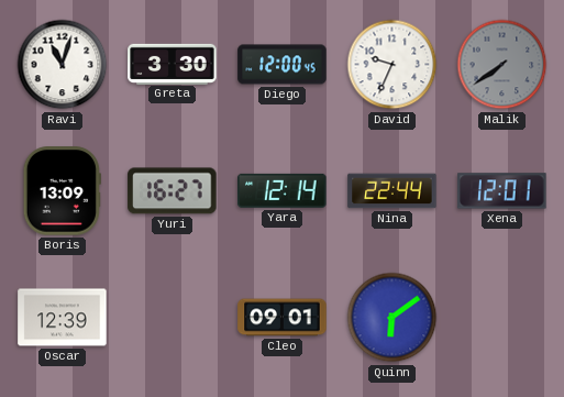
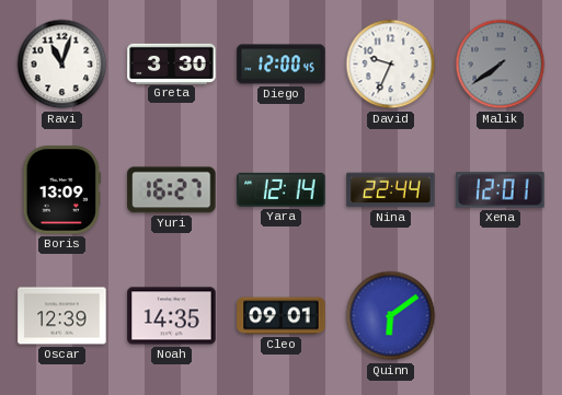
Noah: none -> 14:35
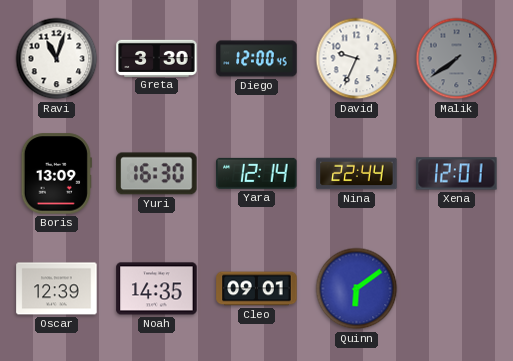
Yuri: 16:27 -> 16:30
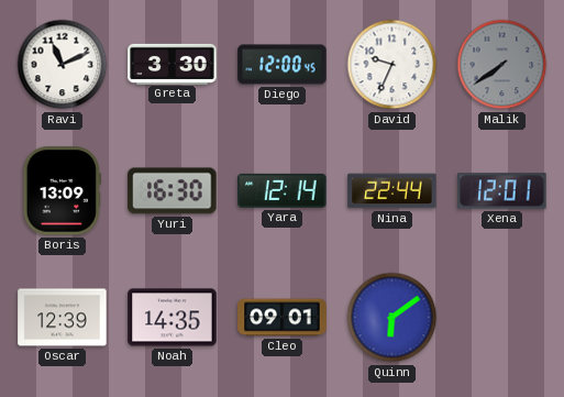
Ravi: 11:03 -> 11:11
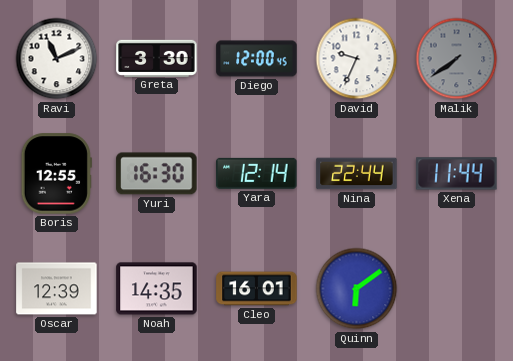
Boris: 13:09 -> 12:55
Xena: 12:01 -> 11:44
Cleo: 09:01 -> 16:01
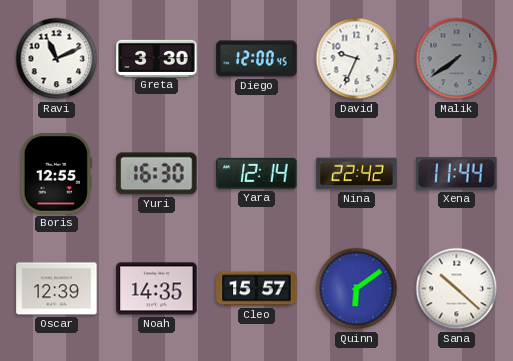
Nina: 22:44 -> 22:42
Cleo: 16:01 -> 15:57
Sana: none -> 10:22
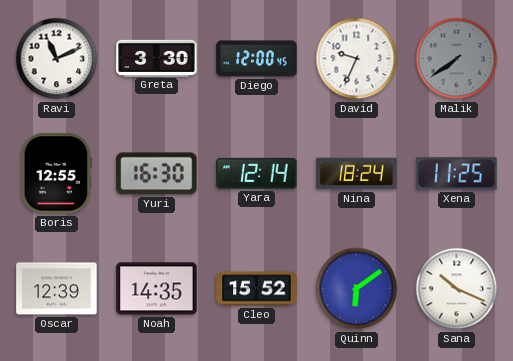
Nina: 22:42 -> 18:24
Xena: 11:44 -> 11:25
Cleo: 15:57 -> 15:52
Sana: 10:22 -> 10:19
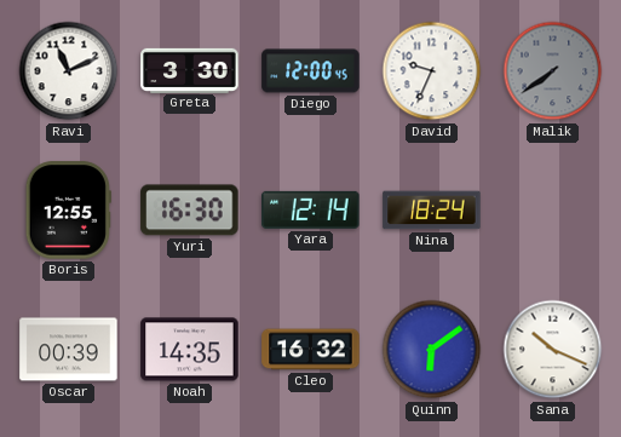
Xena: 11:25 -> none
Oscar: 12:39 -> 00:39
Cleo: 15:52 -> 16:32
